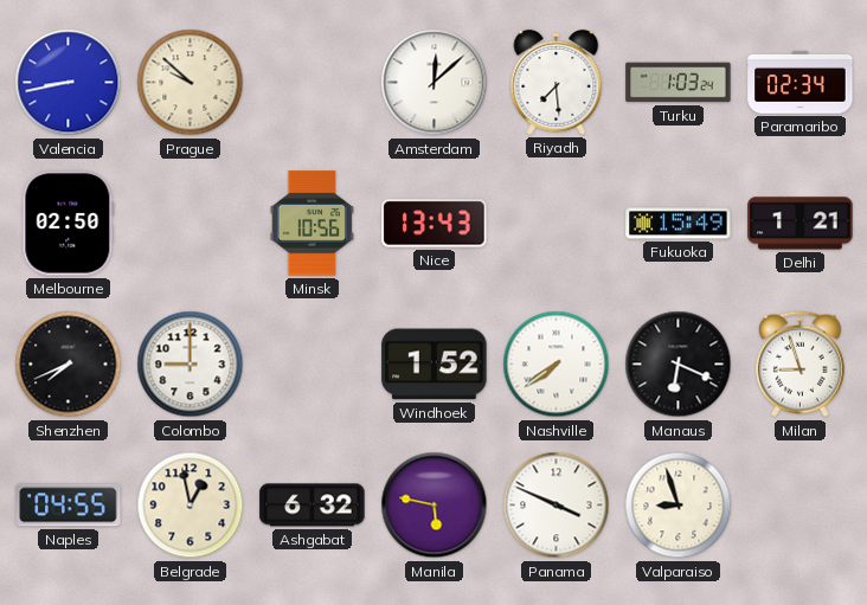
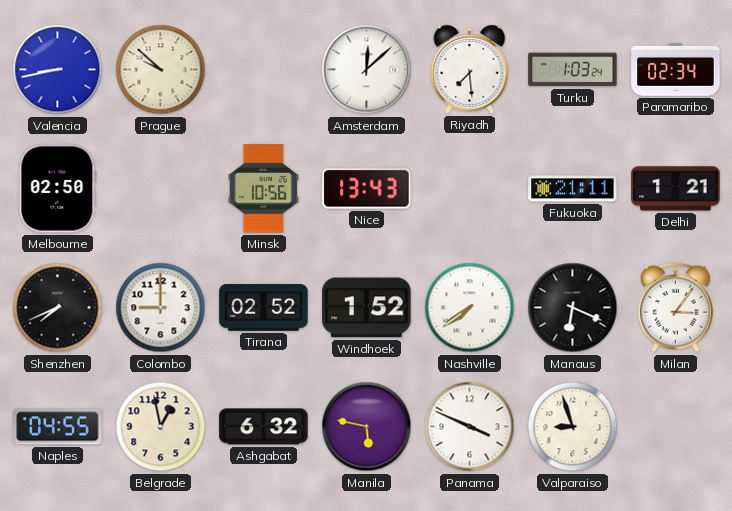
Fukuoka: 15:49 -> 21:11
Tirana: none -> 02:52
Milan: 8:57 -> 3:06
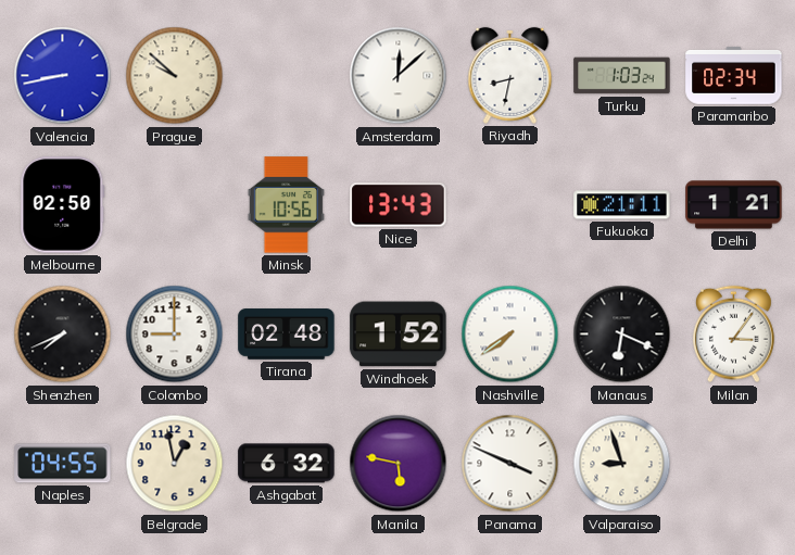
Riyadh: 7:29 -> 8:32
Tirana: 02:52 -> 02:48
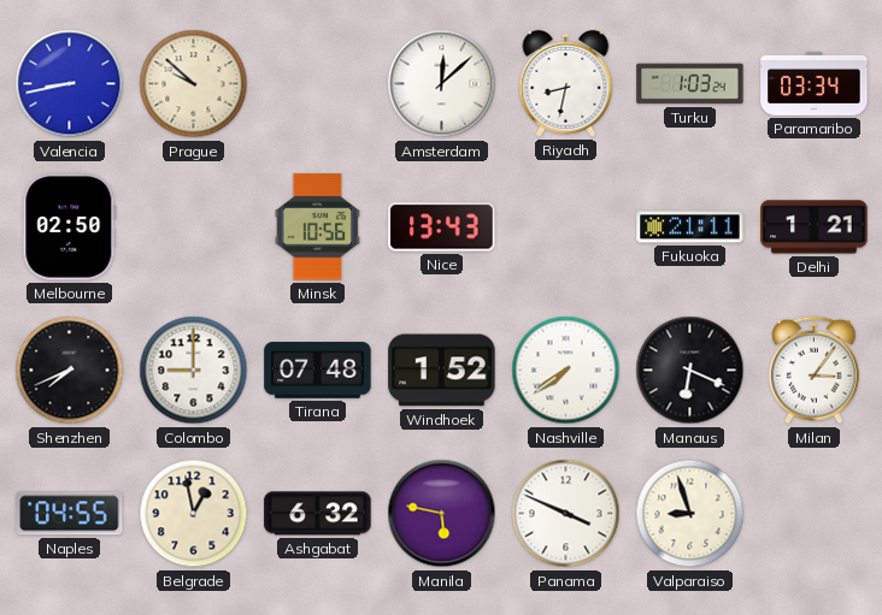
Paramaribo: 02:34 -> 03:34
Tirana: 02:48 -> 07:48
